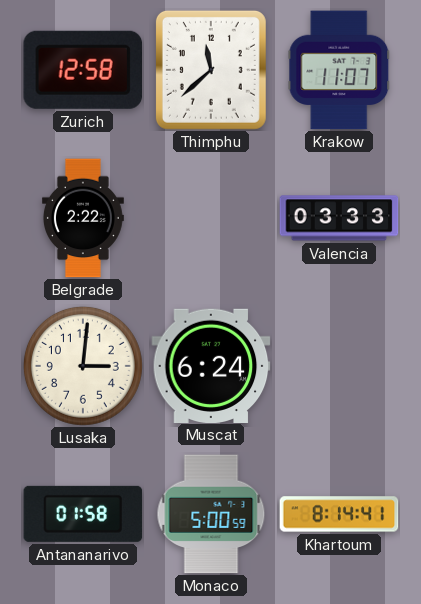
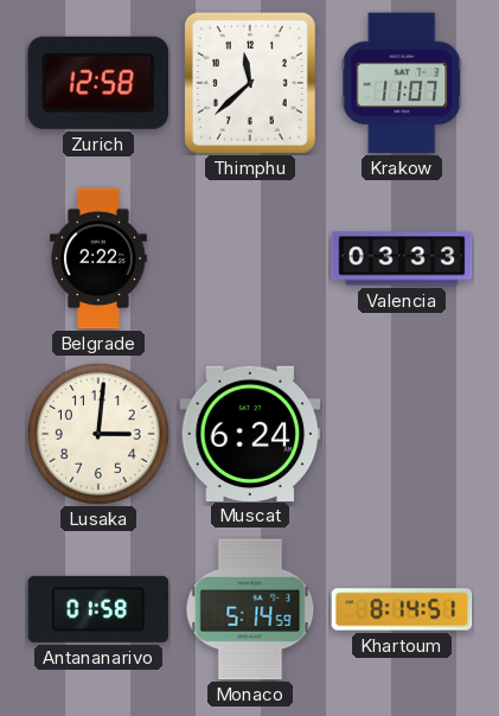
Monaco: 5:00 -> 5:14
Khartoum: 8:14:41 -> 8:14:51
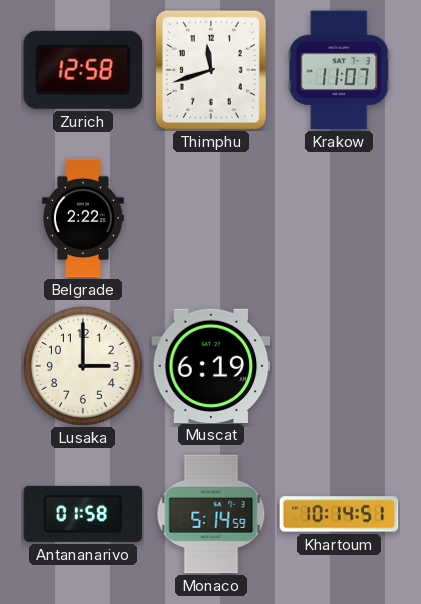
Thimphu: 11:38 -> 11:42
Valencia: 03:33 -> none
Lusaka: 3:01 -> 3:00
Muscat: 6:24 -> 6:19
Khartoum: 8:14 -> 10:14
